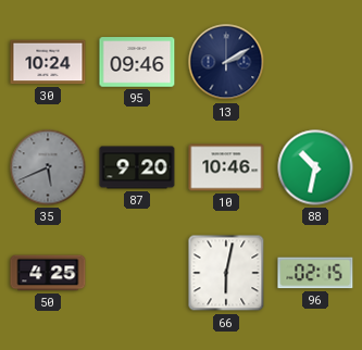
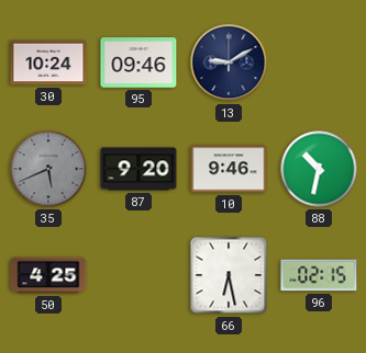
13: 2:10 -> 9:10
10: 10:46 -> 9:46
66: 6:02 -> 6:28
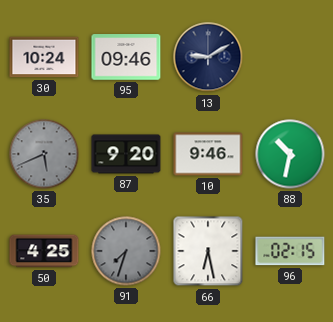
91: none -> 7:33
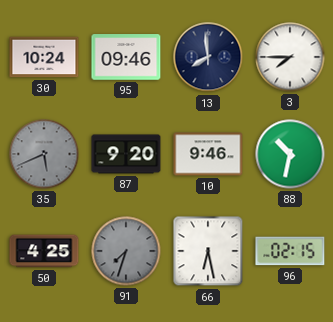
13: 9:10 -> 7:59
3: none -> 7:45
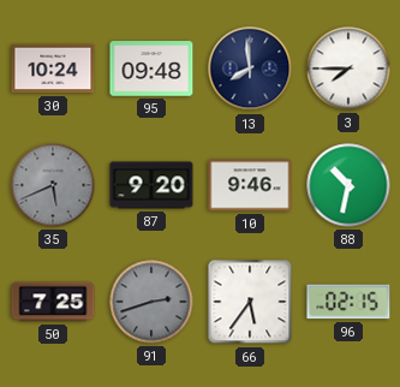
95: 09:46 -> 09:48
50: 4:25 -> 7:25
91: 7:33 -> 2:42
66: 6:28 -> 5:36
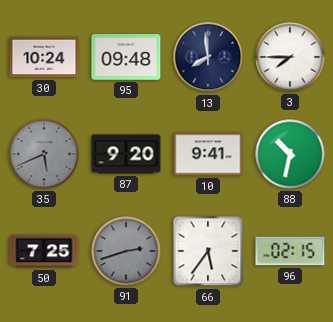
10: 9:46 -> 9:41
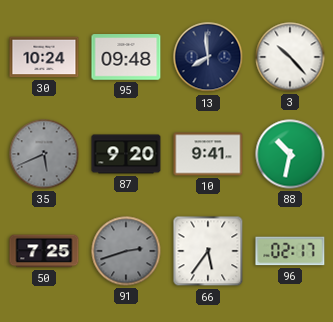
3: 7:45 -> 10:23
96: 02:15 -> 02:17
